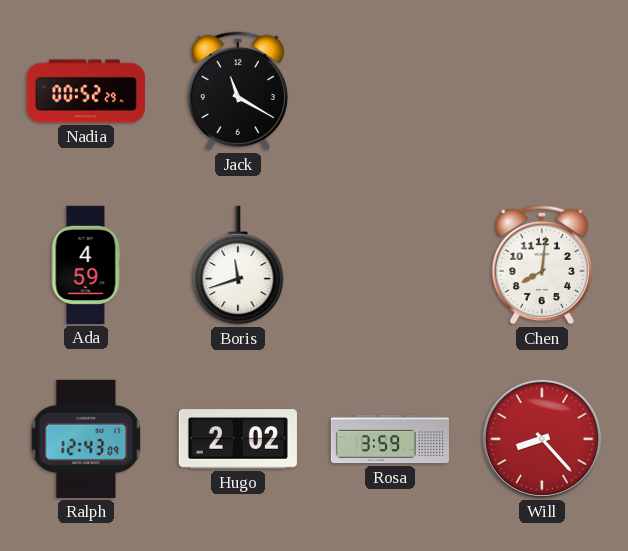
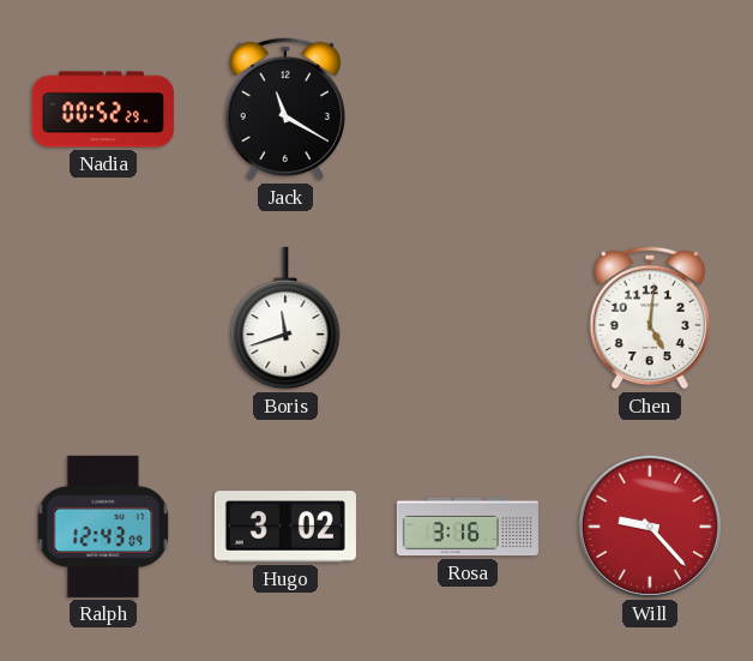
Ada: 4:59 -> none
Chen: 8:01 -> 5:01
Hugo: 2:02 -> 3:02
Rosa: 3:59 -> 3:16
Will: 8:23 -> 9:23
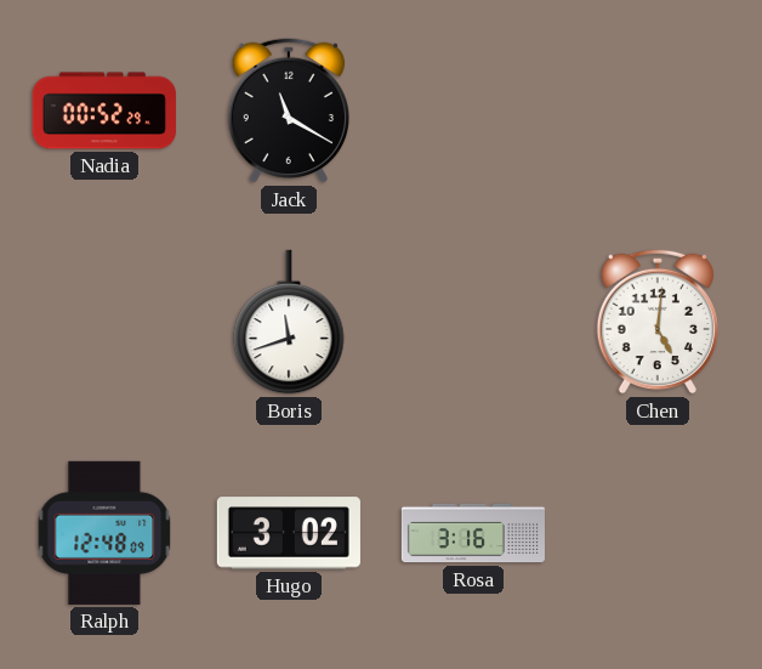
Ralph: 12:43 -> 12:48
Will: 9:23 -> none
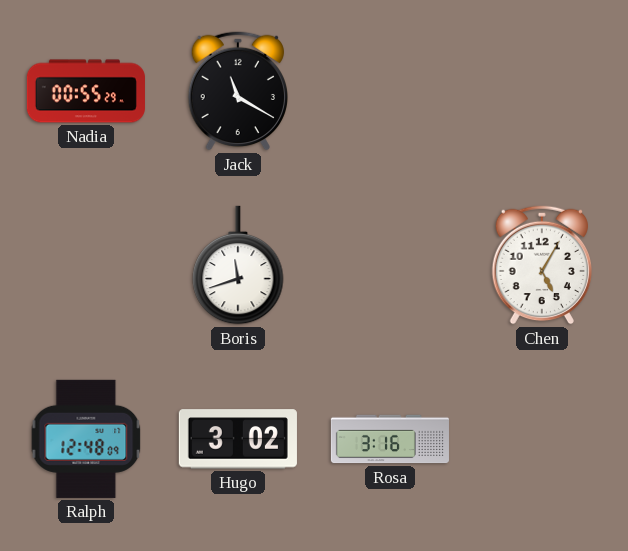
Nadia: 00:52 -> 00:55
Chen: 5:01 -> 5:05
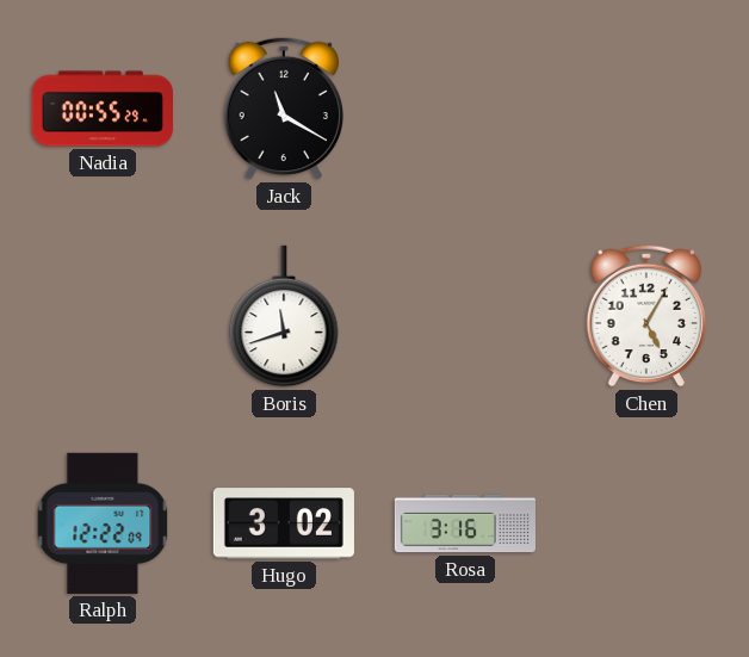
Ralph: 12:48 -> 12:22
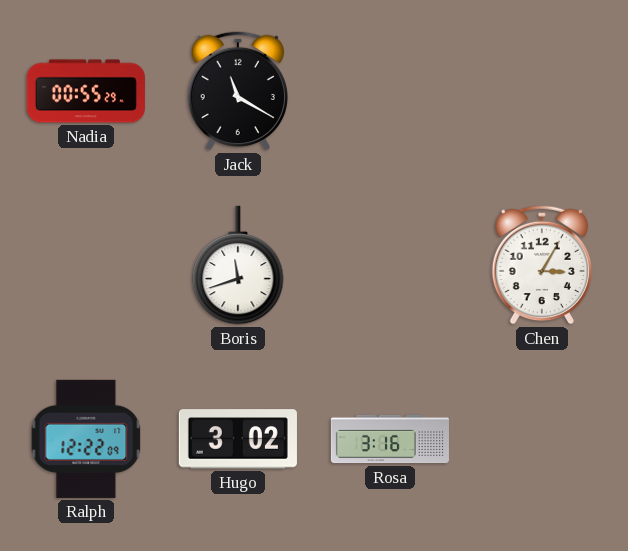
Chen: 5:05 -> 3:05
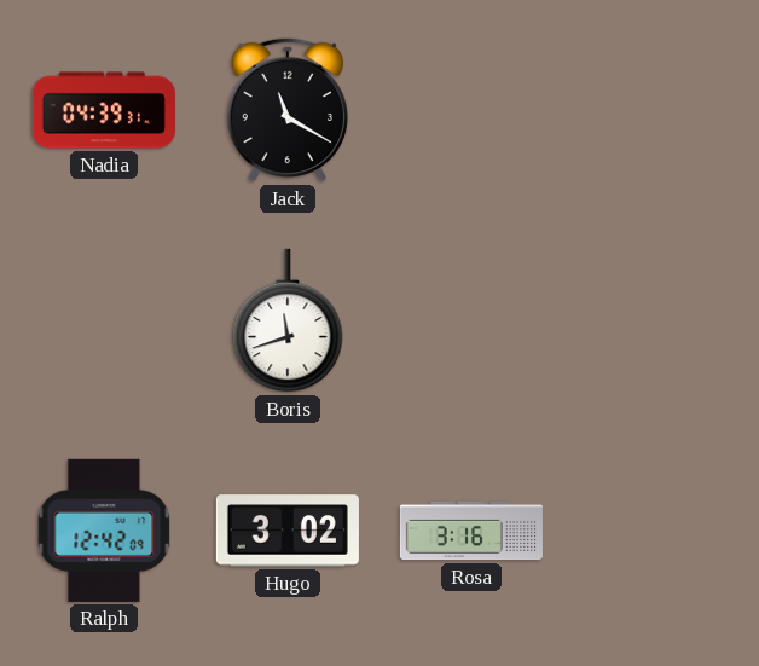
Nadia: 00:55 -> 04:39
Chen: 3:05 -> none
Ralph: 12:22 -> 12:42
